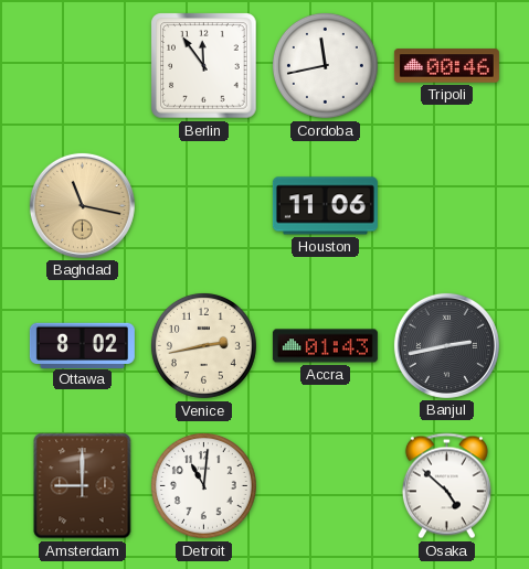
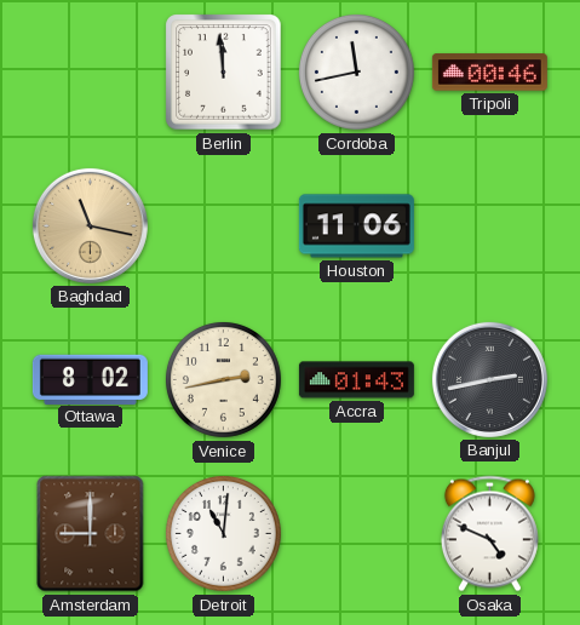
Berlin: 11:54 -> 11:59
Osaka: 4:52 -> 4:49
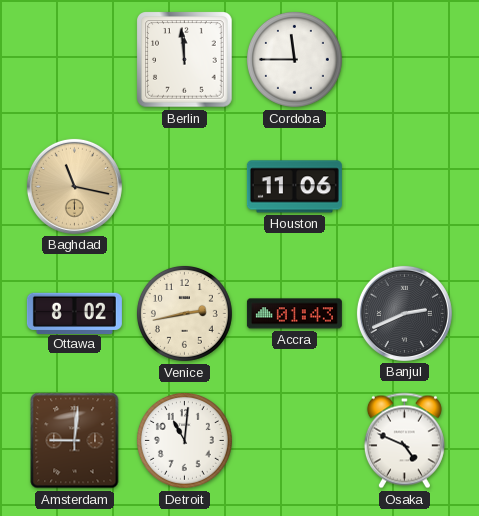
Cordoba: 11:43 -> 11:45
Tripoli: 00:46 -> none
Banjul: 2:43 -> 2:41
Amsterdam: 9:00 -> 9:01
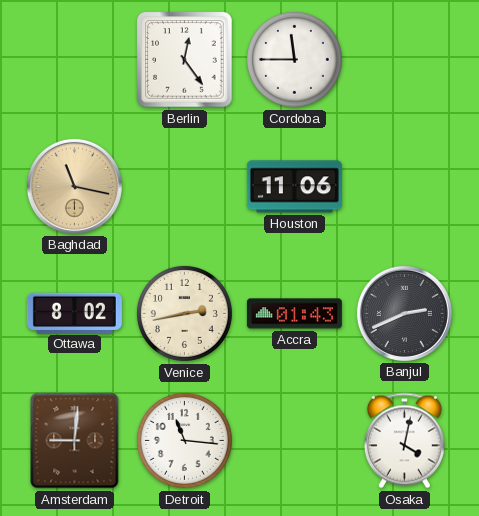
Berlin: 11:59 -> 12:24
Detroit: 11:01 -> 11:16
Osaka: 4:49 -> 4:02
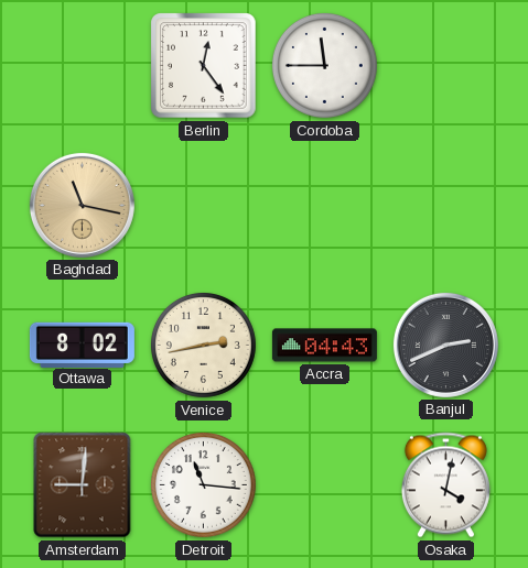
Houston: 11:06 -> none
Accra: 01:43 -> 04:43
